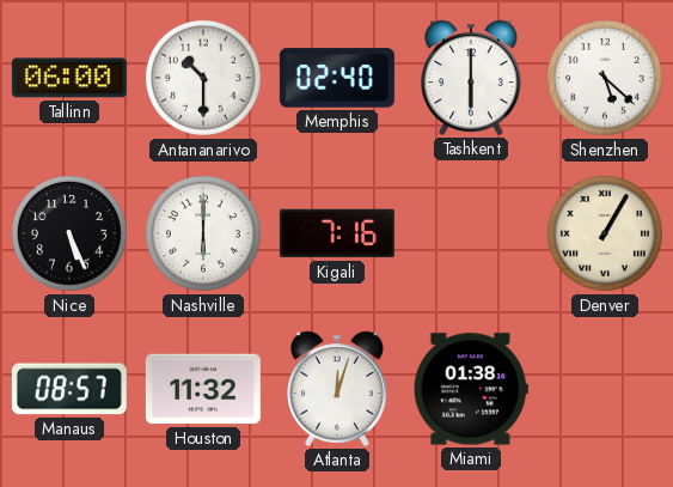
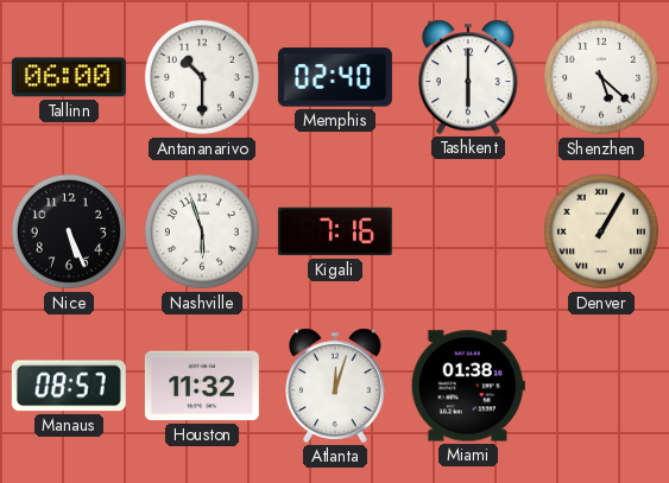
Nashville: 6:00 -> 5:57
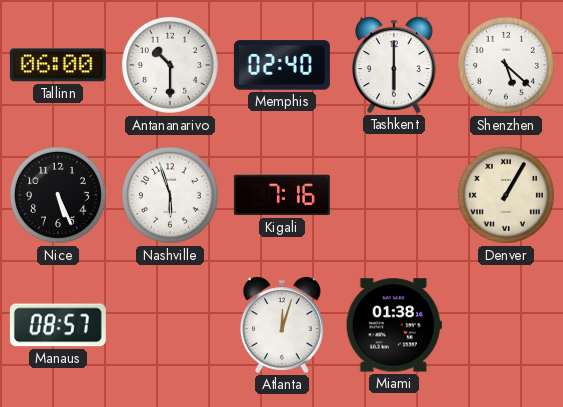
Houston: 11:32 -> none
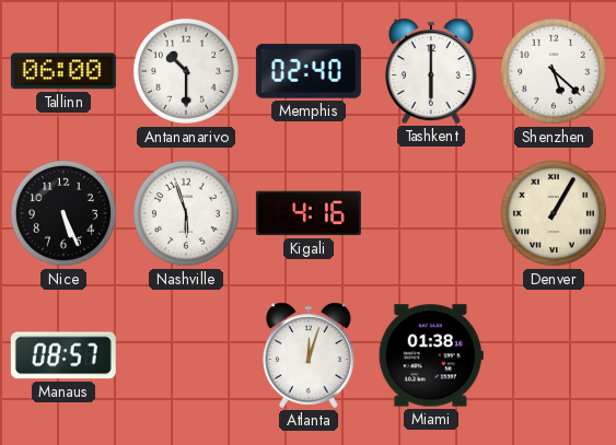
Kigali: 7:16 -> 4:16
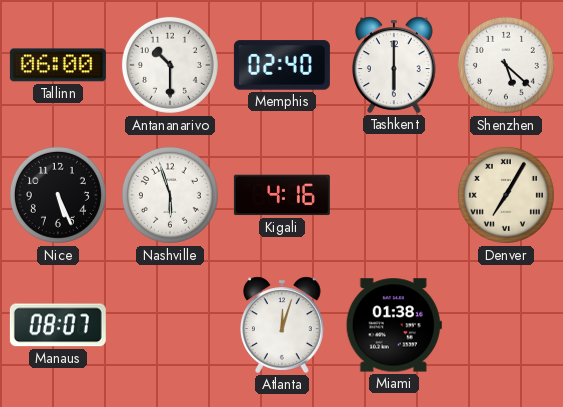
Denver: 1:05 -> 7:05
Manaus: 08:57 -> 08:07
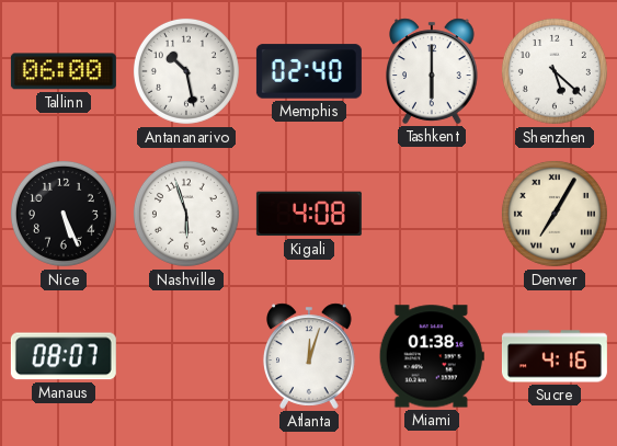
Antananarivo: 10:30 -> 10:28
Kigali: 4:16 -> 4:08
Sucre: none -> 4:16
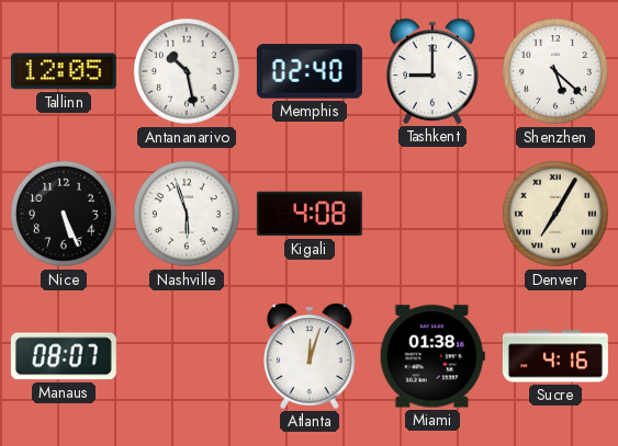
Tallinn: 06:00 -> 12:05
Tashkent: 6:00 -> 9:00
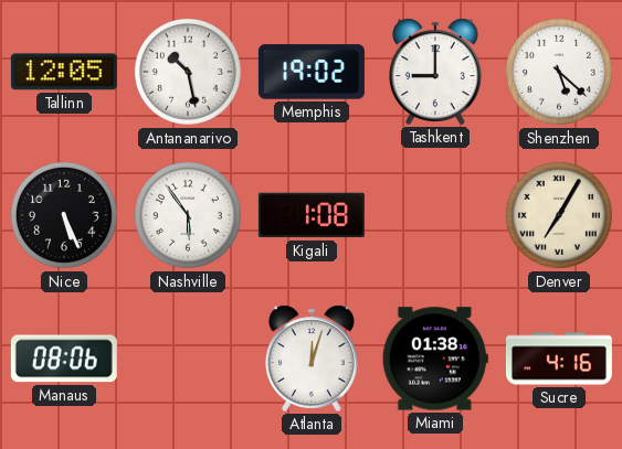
Memphis: 02:40 -> 19:02
Nashville: 5:57 -> 5:54
Kigali: 4:08 -> 1:08
Manaus: 08:07 -> 08:06
